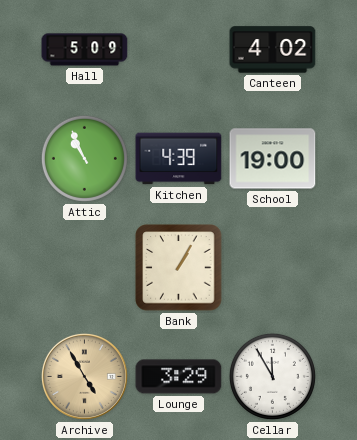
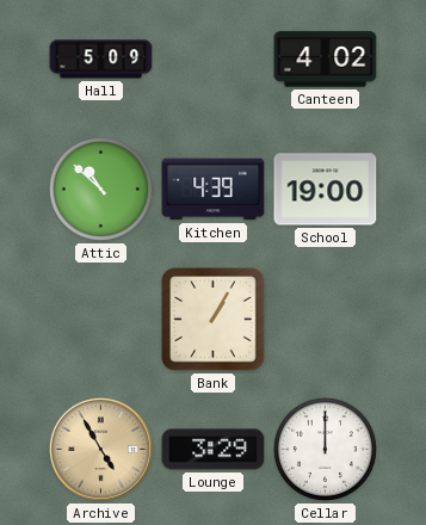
Attic: 10:56 -> 10:52
Cellar: 11:55 -> 12:00
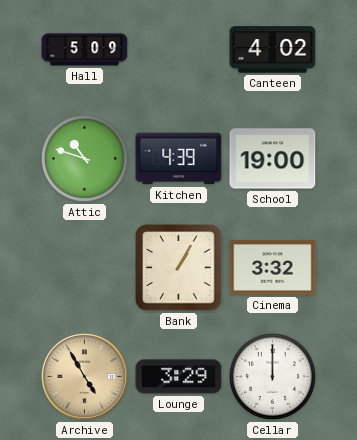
Attic: 10:52 -> 10:48
Cinema: none -> 3:32
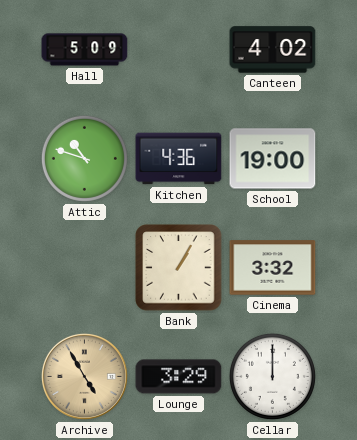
Kitchen: 4:39 -> 4:36
